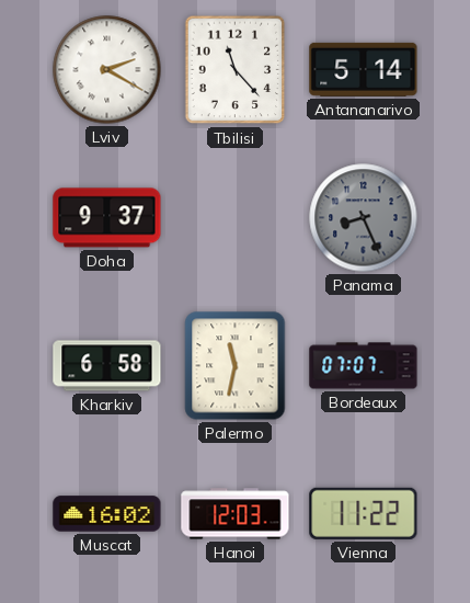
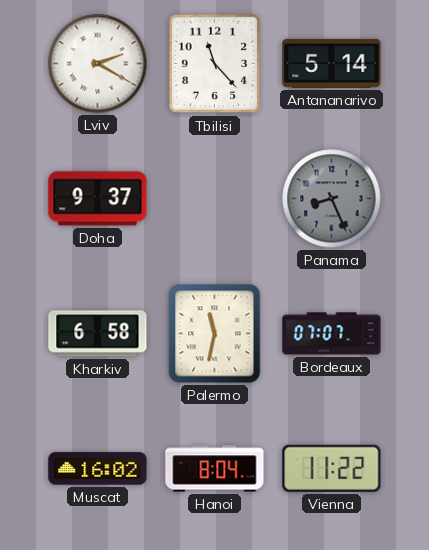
Hanoi: 12:03 -> 8:04
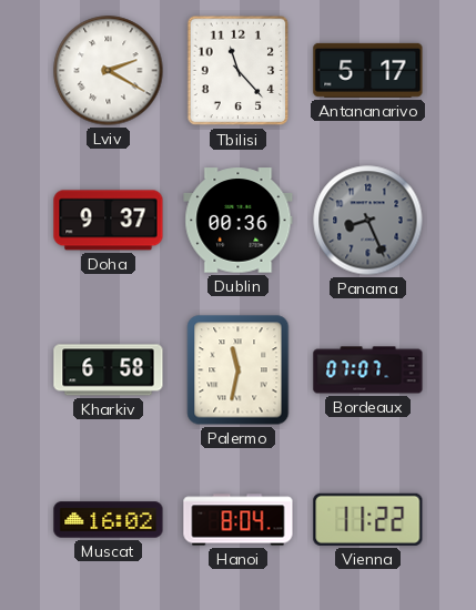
Antananarivo: 5:14 -> 5:17
Dublin: none -> 00:36
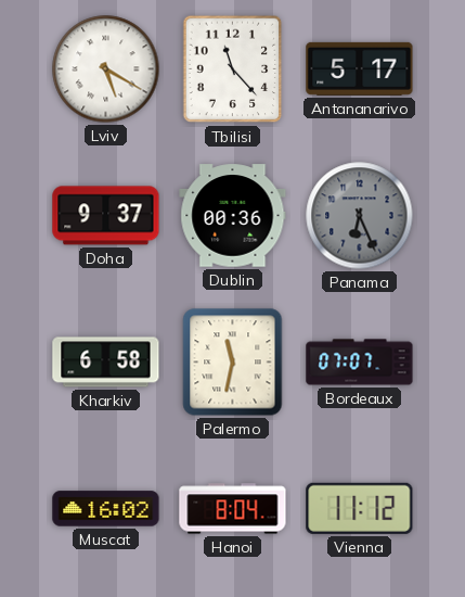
Lviv: 2:20 -> 5:20
Panama: 8:26 -> 6:26
Vienna: 11:22 -> 11:12
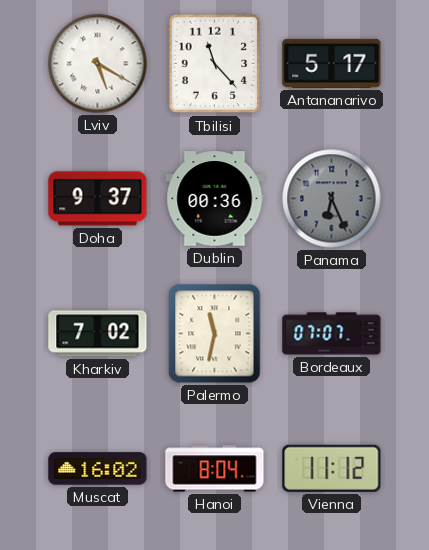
Kharkiv: 6:58 -> 7:02
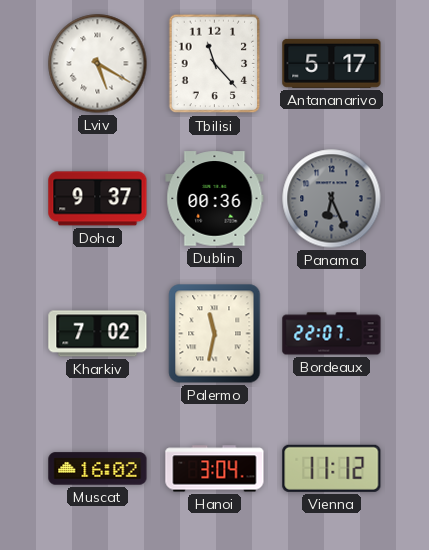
Bordeaux: 07:07 -> 22:07
Hanoi: 8:04 -> 3:04
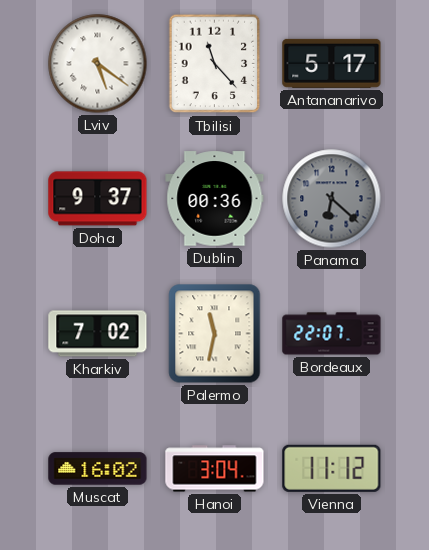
Lviv: 5:20 -> 5:21
Panama: 6:26 -> 6:22
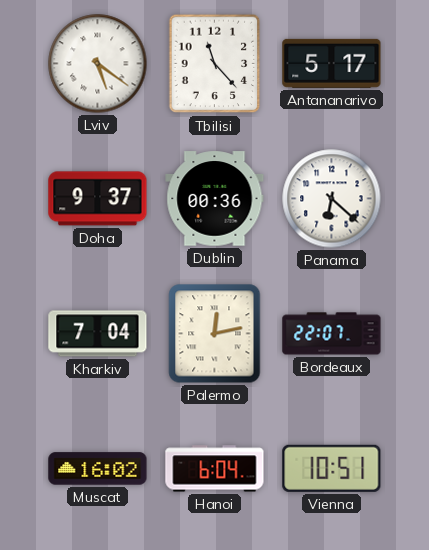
Panama dial: grey -> white
Kharkiv: 7:02 -> 7:04
Palermo: 11:32 -> 12:13
Hanoi: 3:04 -> 6:04
Vienna: 11:12 -> 10:51
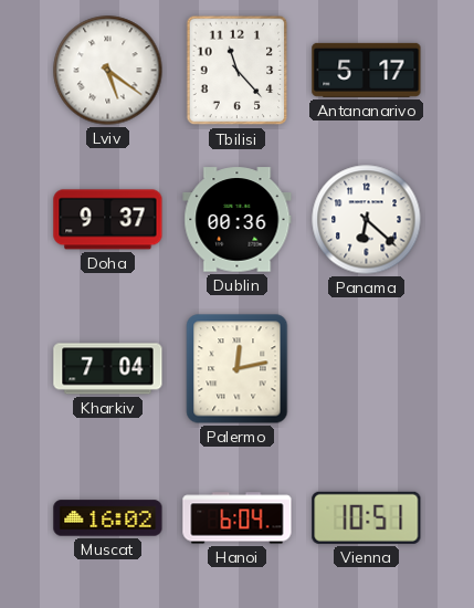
Bordeaux: 22:07 -> none
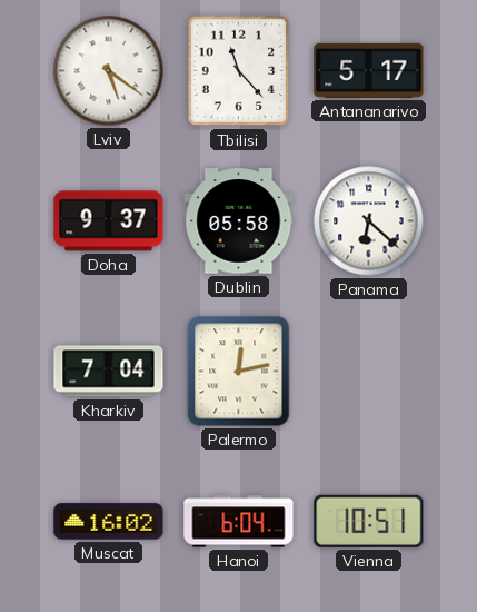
Dublin: 00:36 -> 05:58
